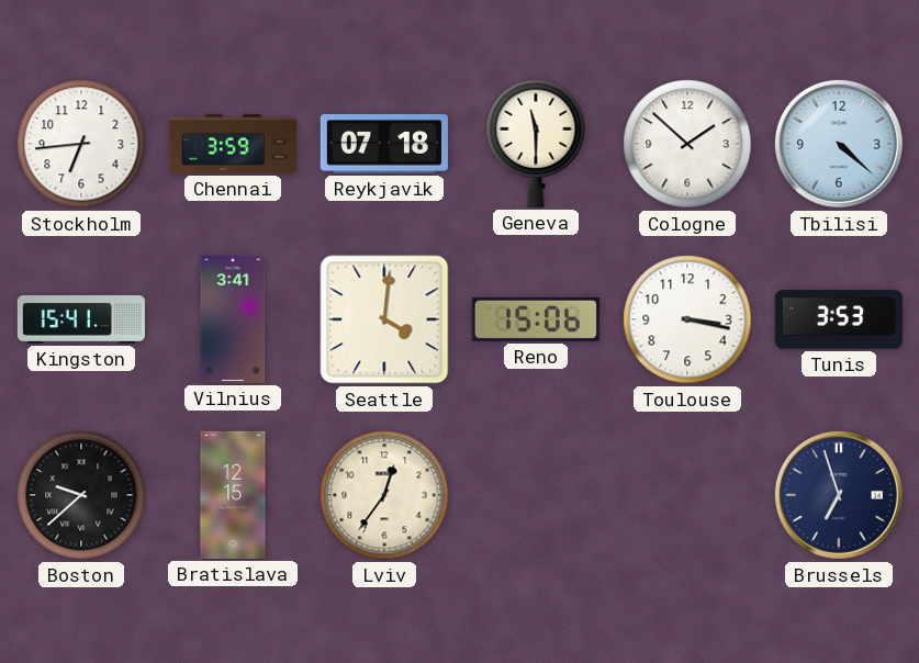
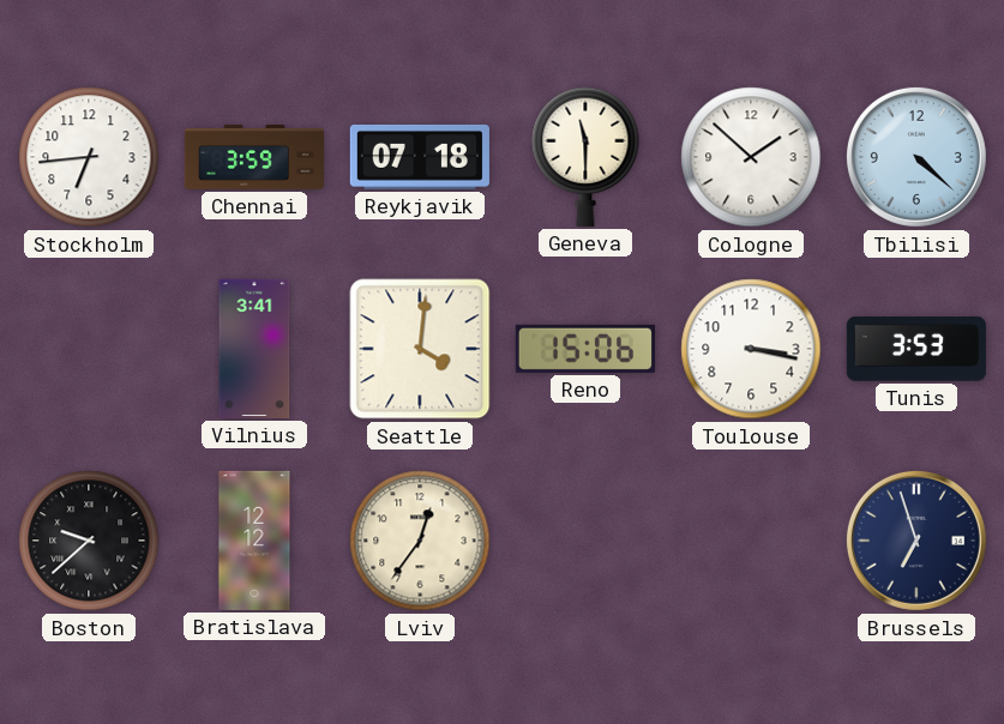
Kingston: 15:41 -> none
Bratislava: 12:15 -> 12:12
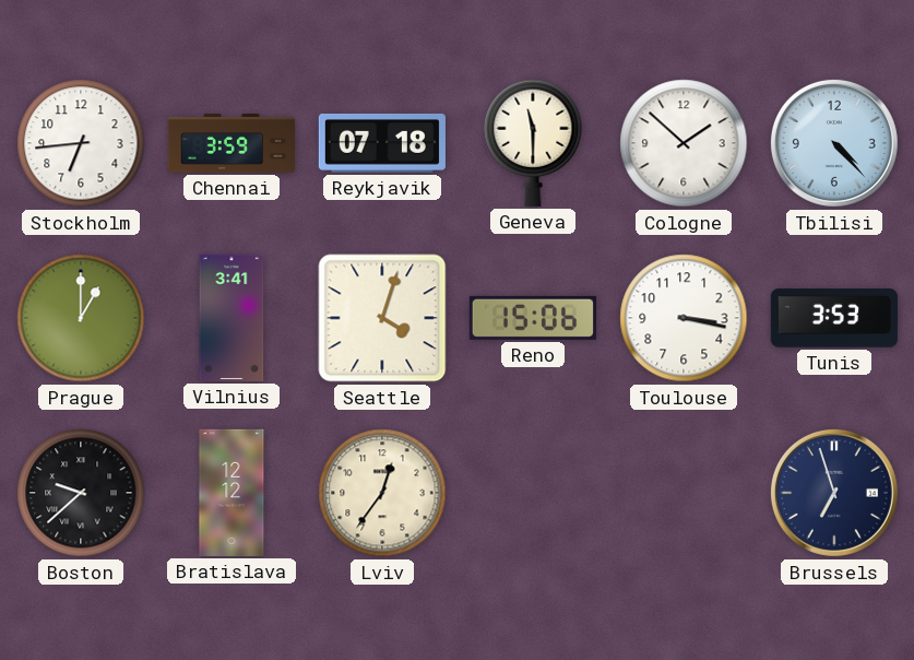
Tbilisi: 4:22 -> 4:23
Prague: none -> 1:00
Seattle: 4:01 -> 4:03
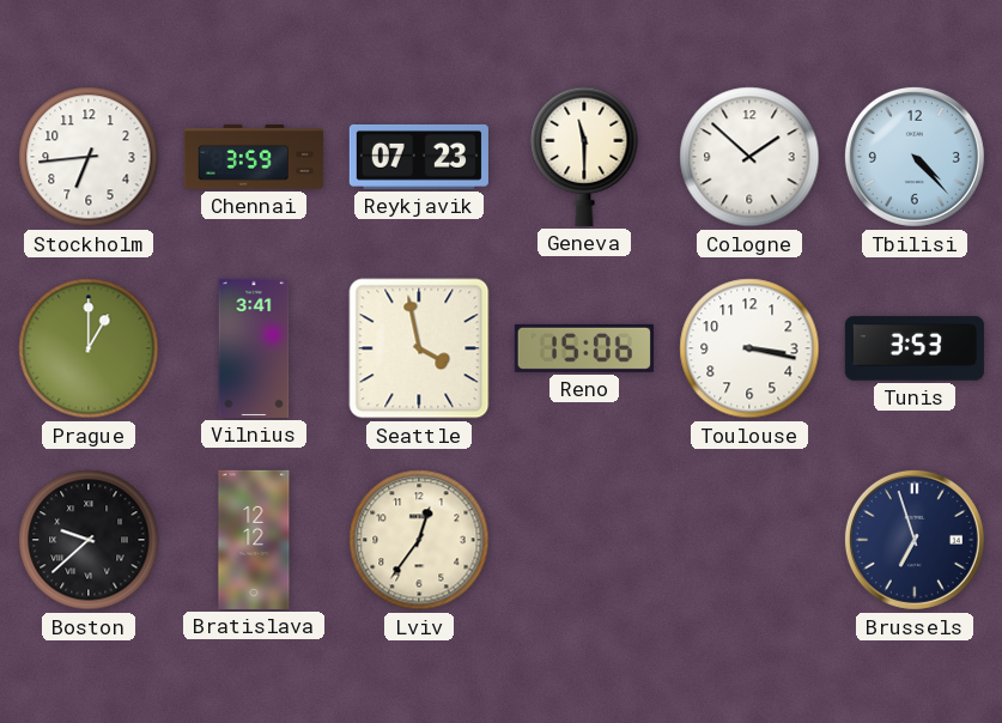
Reykjavik: 07:18 -> 07:23
Seattle: 4:03 -> 3:58
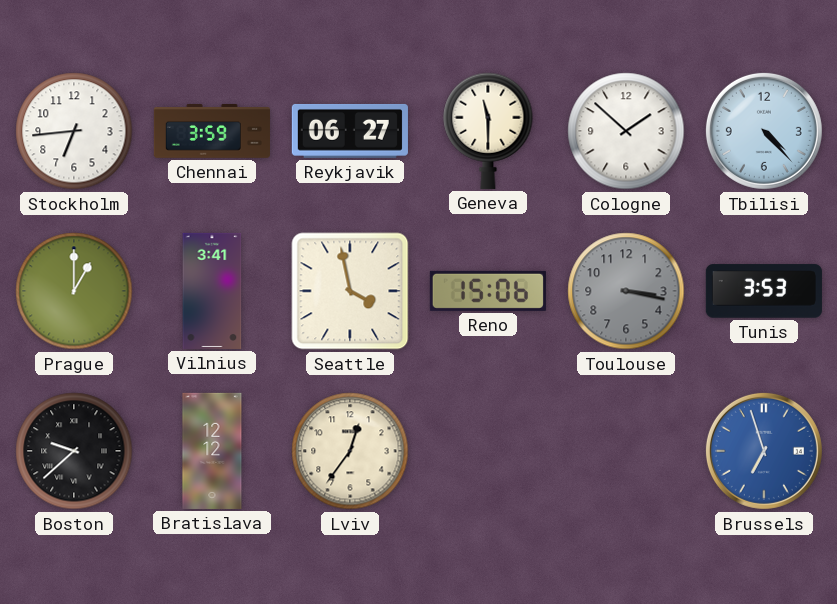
Reykjavik: 07:23 -> 06:27
Toulouse dial: white -> grey
Brussels dial: navy -> blue
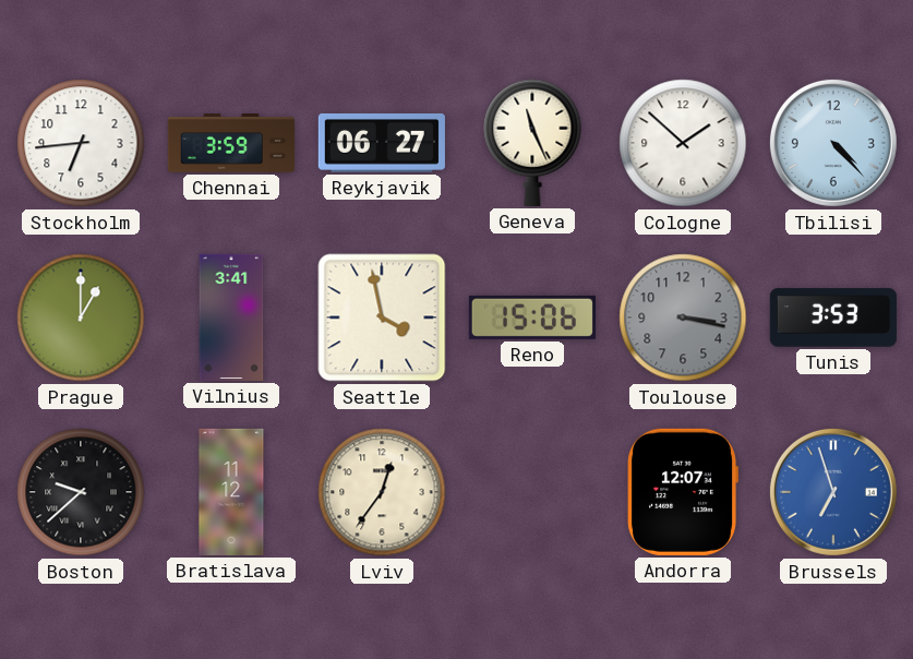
Geneva: 11:30 -> 11:26
Bratislava: 12:12 -> 11:12
Andorra: none -> 12:07
